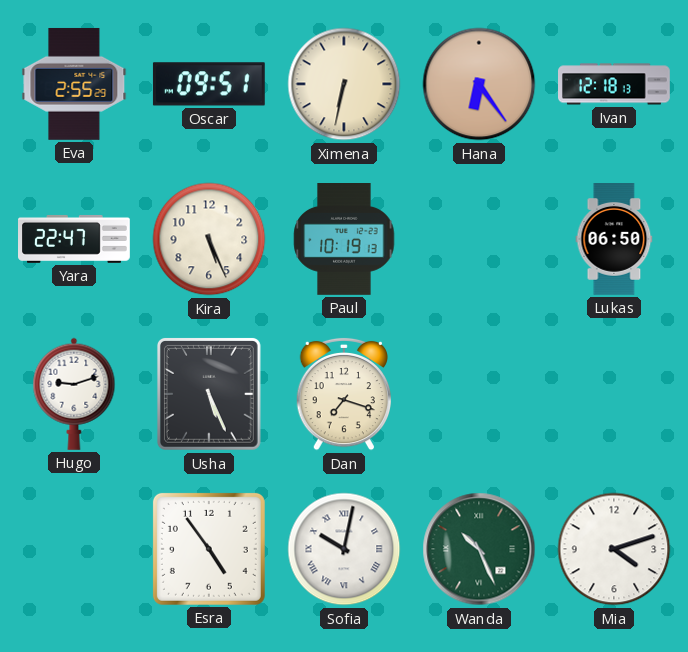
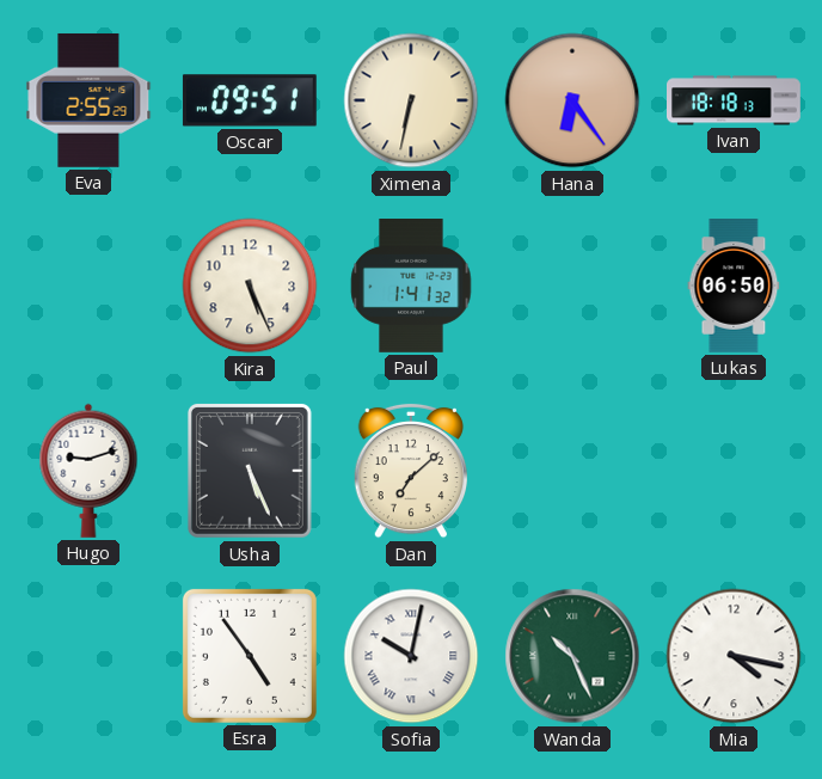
Ivan: 12:18 -> 18:18
Yara: 22:47 -> none
Paul: 10:19 -> 1:41
Dan: 7:18 -> 7:08
Mia: 4:12 -> 4:17
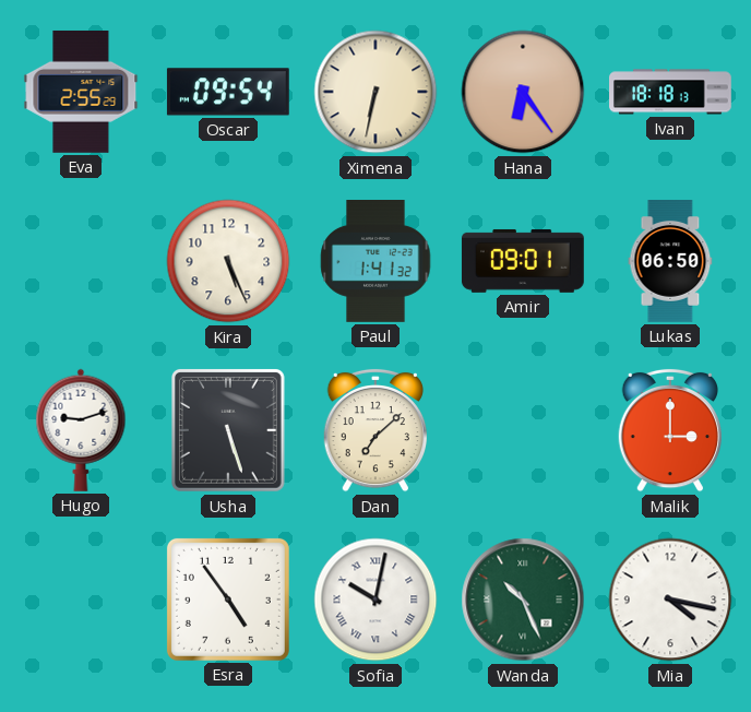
Oscar: 09:51 -> 09:54
Amir: none -> 09:01
Usha: 5:26 -> 5:27
Malik: none -> 3:00
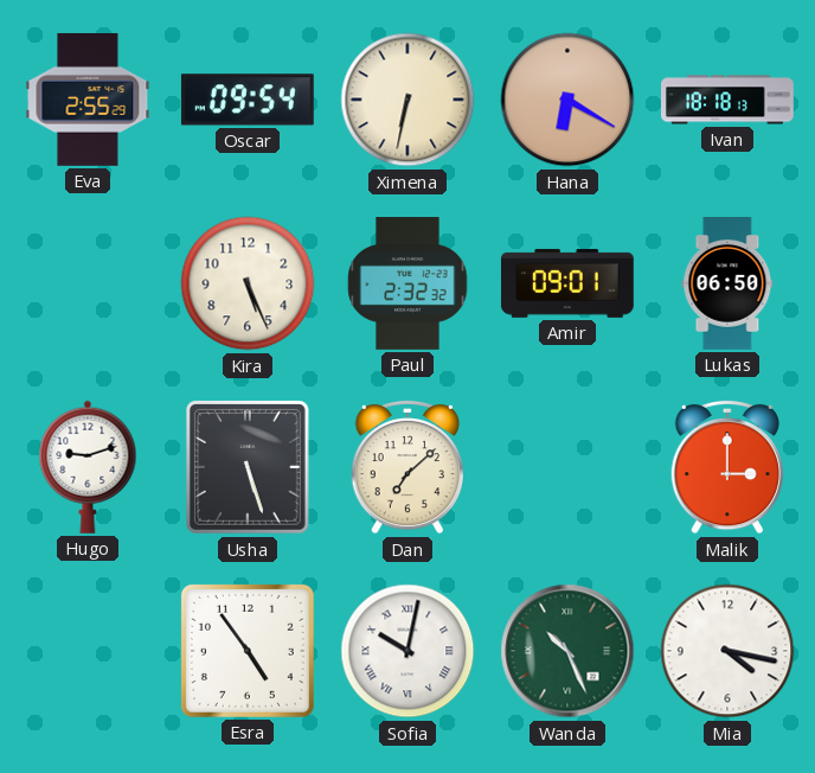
Hana: 6:24 -> 6:20
Paul: 1:41 -> 2:32
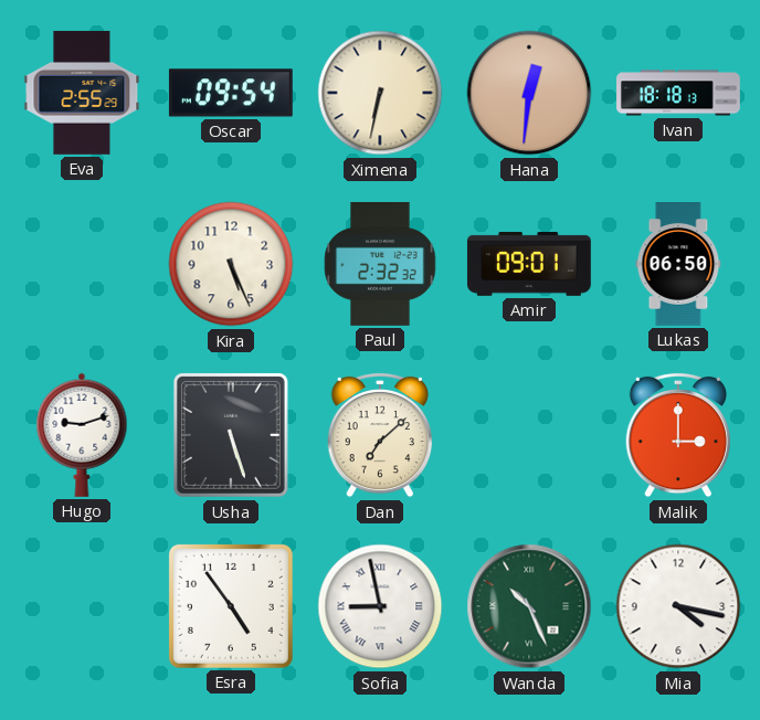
Hana: 6:20 -> 12:31
Sofia: 10:02 -> 8:58
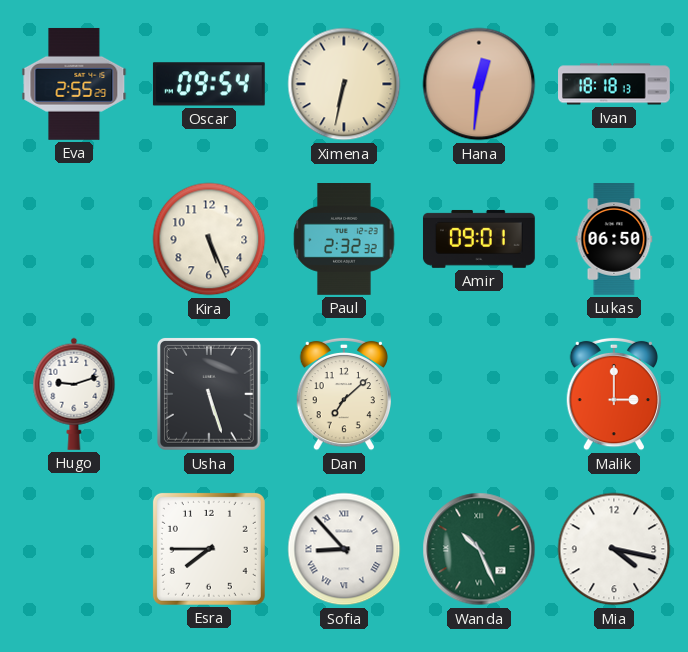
Esra: 4:54 -> 7:45
Sofia: 8:58 -> 8:53
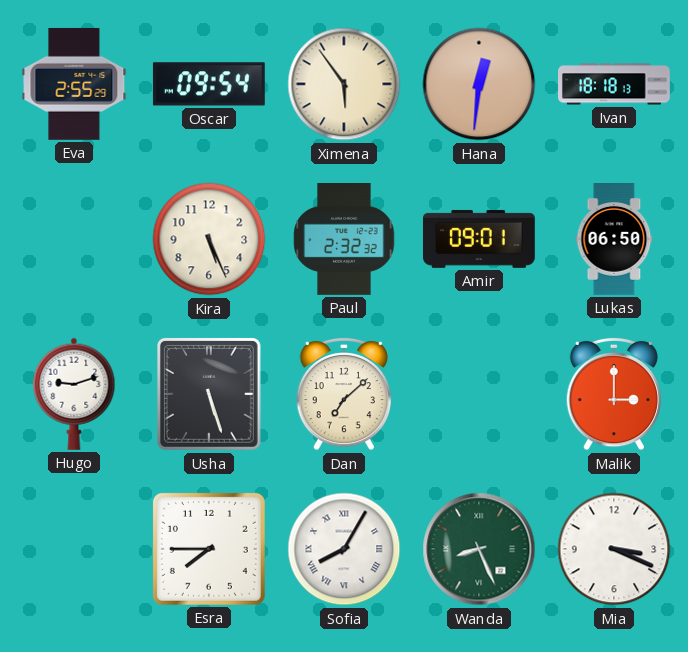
Ximena: 6:32 -> 5:54
Sofia: 8:53 -> 8:05
Wanda: 10:26 -> 8:26
Mia: 4:17 -> 3:19
